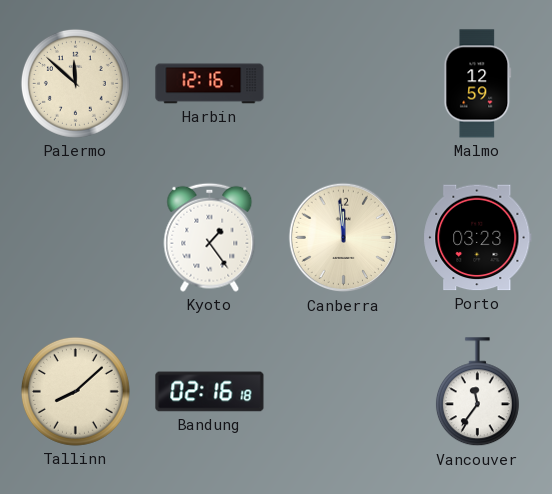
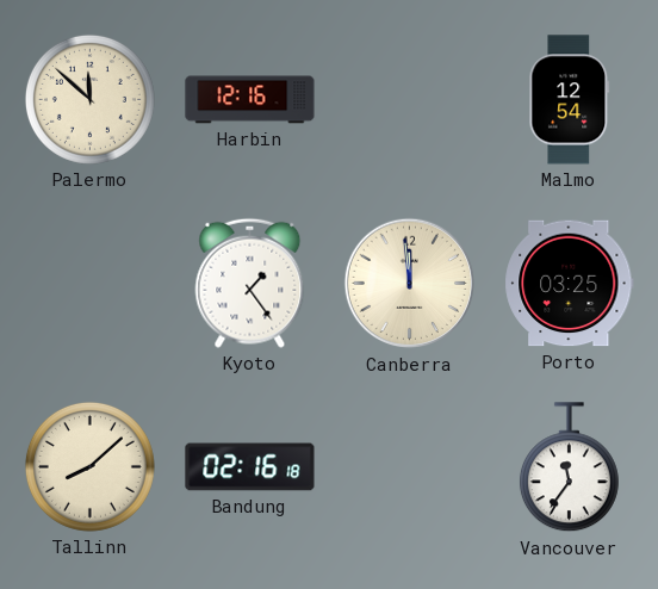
Malmo: 12:59 -> 12:54
Porto: 03:23 -> 03:25
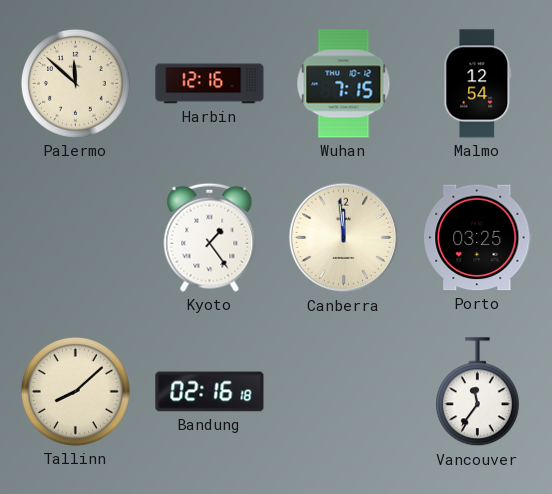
Wuhan: none -> 7:15
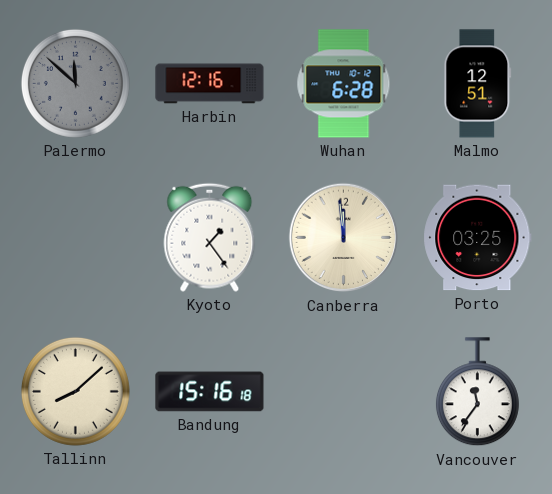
Palermo dial: cream -> grey
Wuhan: 7:15 -> 6:28
Malmo: 12:54 -> 12:51
Bandung: 02:16 -> 15:16
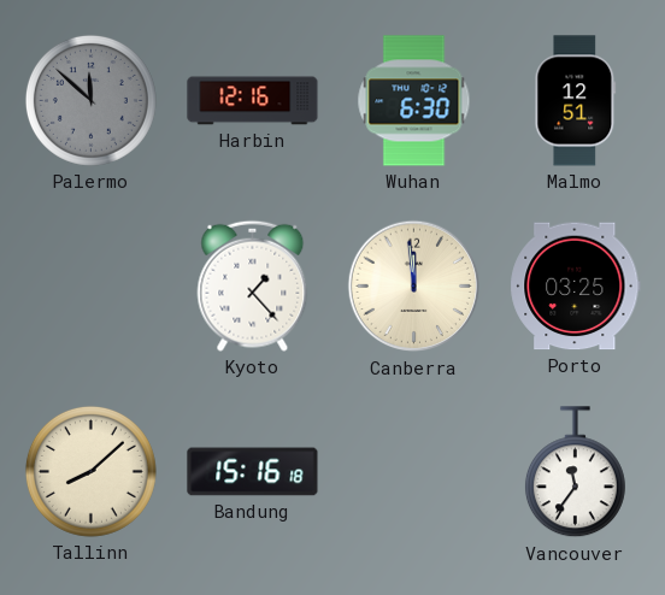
Wuhan: 6:28 -> 6:30
Kyoto: 1:24 -> 1:23
